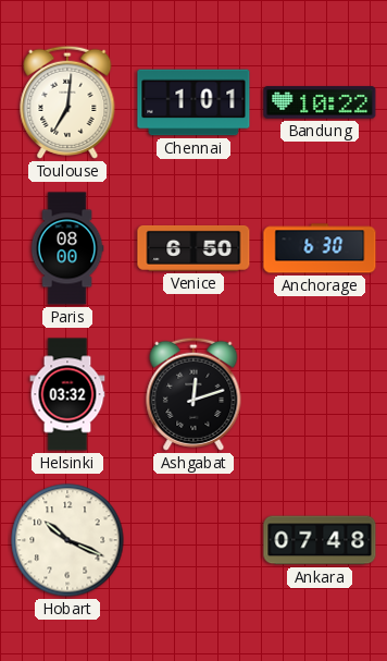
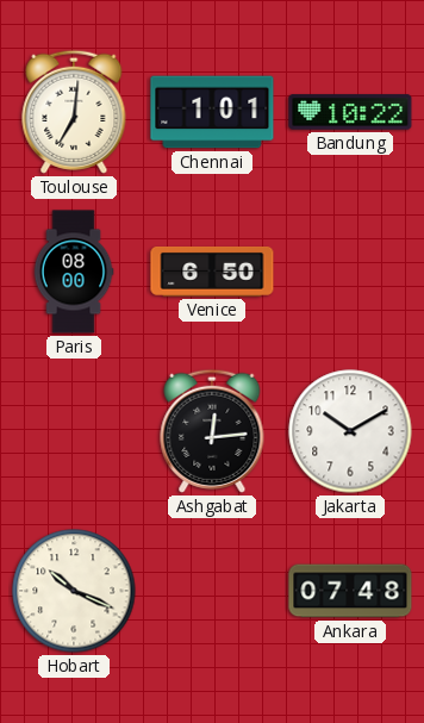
Anchorage: 6:30 -> none
Helsinki: 03:32 -> none
Ashgabat: 12:12 -> 12:14
Jakarta: none -> 10:10
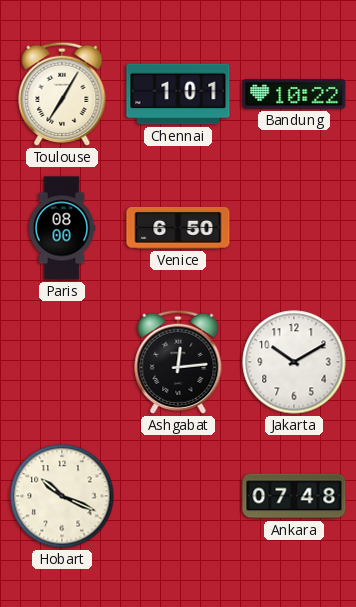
Toulouse: 7:01 -> 7:05
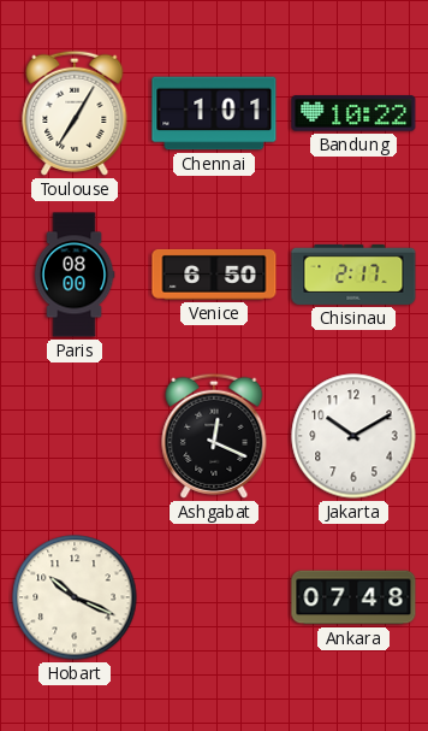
Chisinau: none -> 2:17
Ashgabat: 12:14 -> 12:19
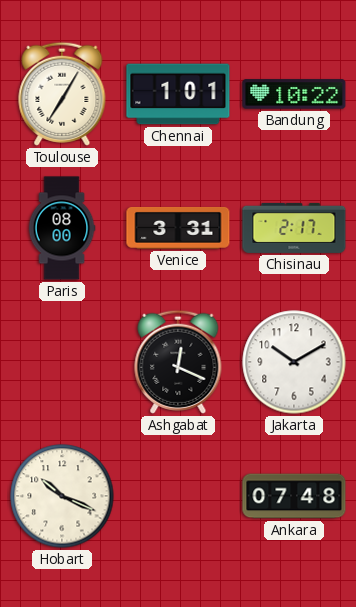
Venice: 6:50 -> 3:31
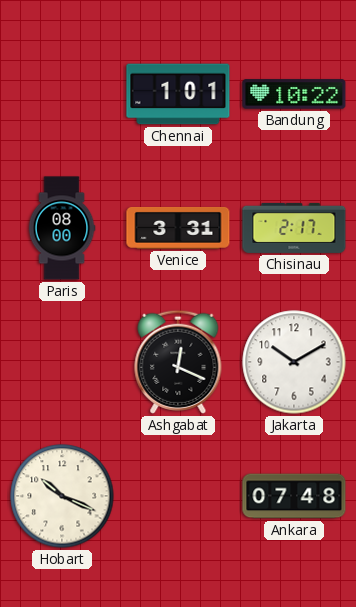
Toulouse: 7:05 -> none
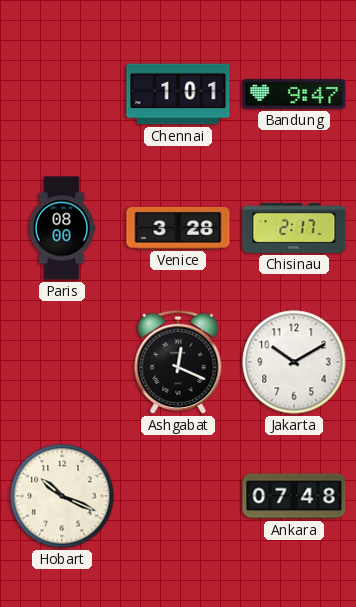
Bandung: 10:22 -> 9:47
Venice: 3:31 -> 3:28
